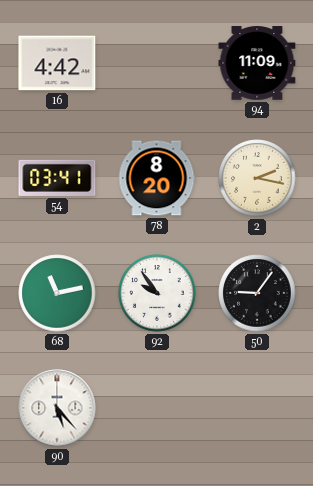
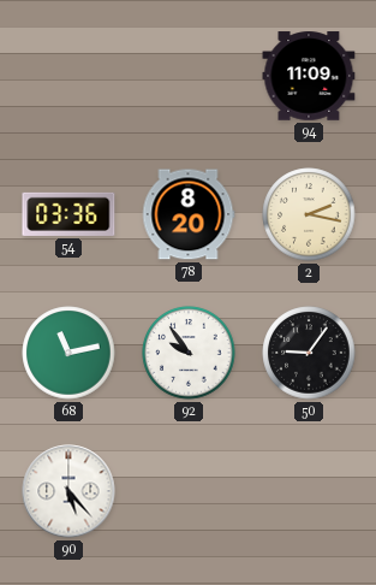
16: 4:42 -> none
54: 03:41 -> 03:36
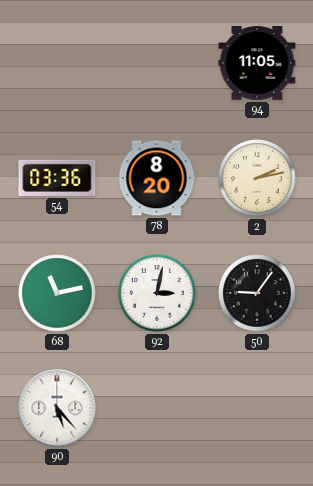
94: 11:09 -> 11:05
2: 2:17 -> 2:13
92: 9:54 -> 3:02
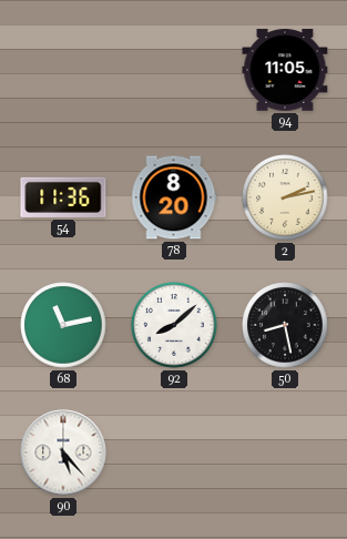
54: 03:36 -> 11:36
92: 3:02 -> 8:08
50: 9:06 -> 8:28
